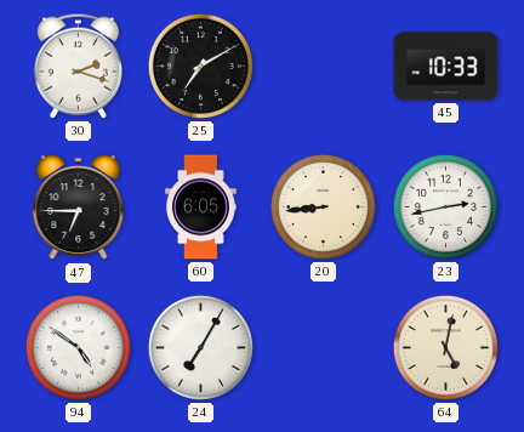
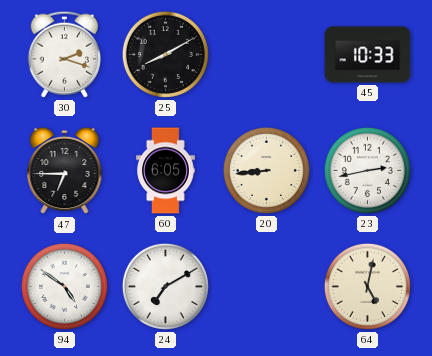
25: 7:10 -> 8:10
24: 7:05 -> 7:10
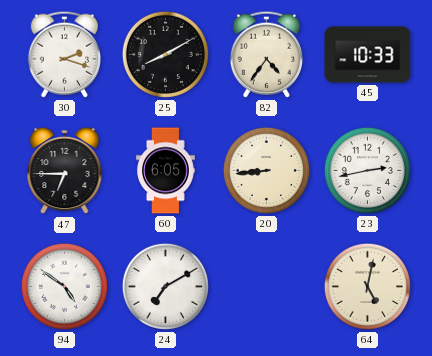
82: none -> 4:36
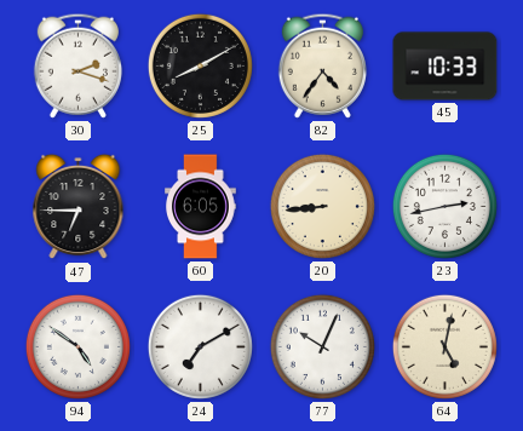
77: none -> 10:04
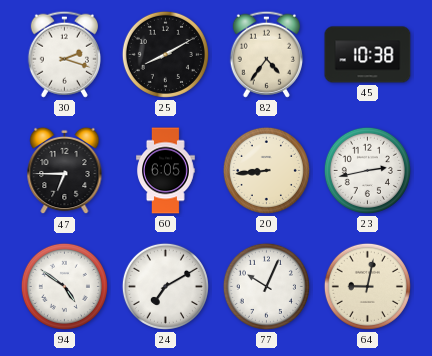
45: 10:33 -> 10:38
64: 5:02 -> 9:02
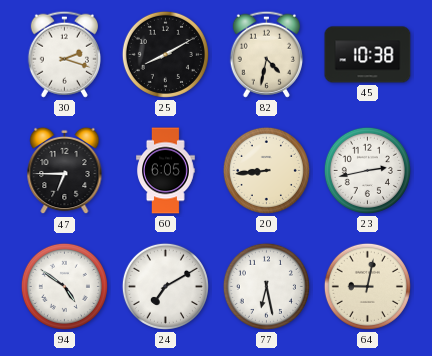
82: 4:36 -> 4:32
77: 10:04 -> 6:28
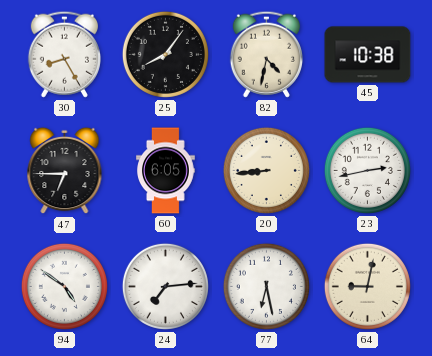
30: 2:18 -> 8:25
25: 8:10 -> 8:06
24: 7:10 -> 7:14
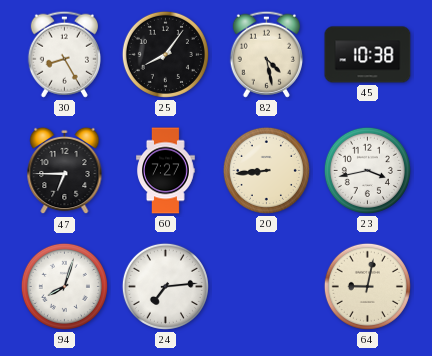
82: 4:32 -> 4:28
60: 6:05 -> 7:27
23: 2:43 -> 3:43
94: 4:51 -> 8:03
77: 6:28 -> none
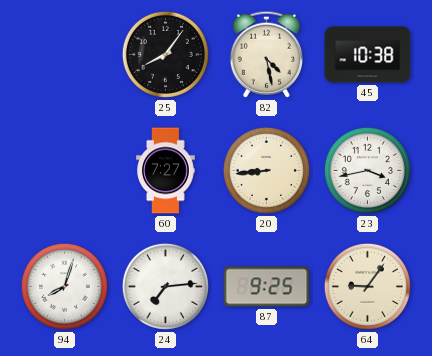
30: 8:25 -> none
47: 6:45 -> none
87: none -> 9:25
64: 9:02 -> 9:06
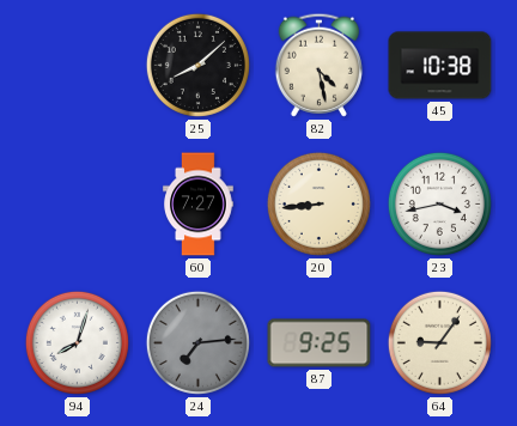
25: 8:06 -> 8:08
24 dial: white -> grey
